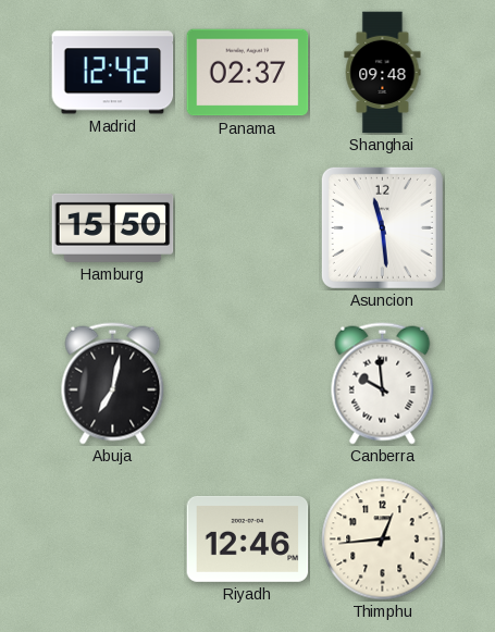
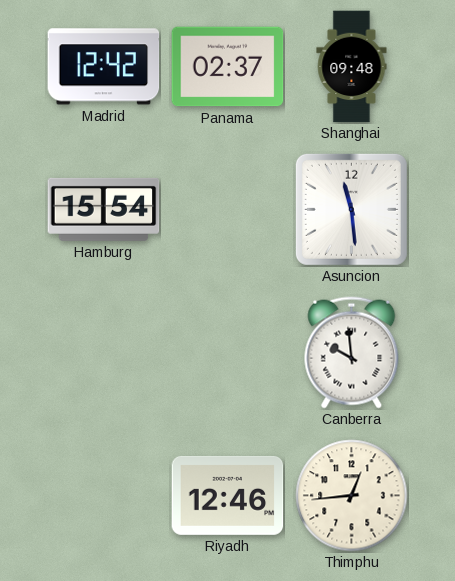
Hamburg: 15:50 -> 15:54
Abuja: 7:02 -> none
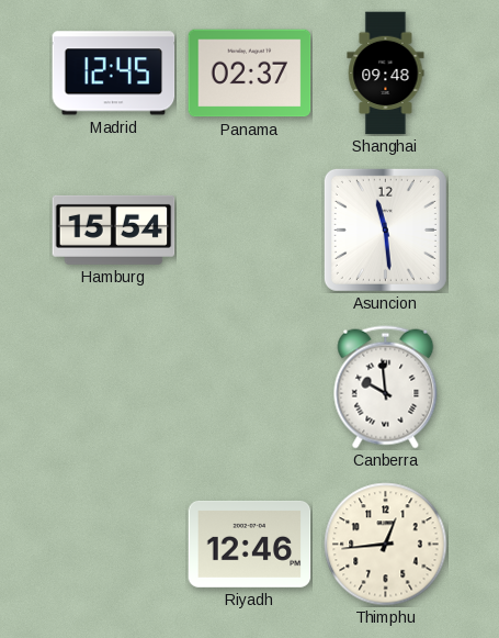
Madrid: 12:42 -> 12:45
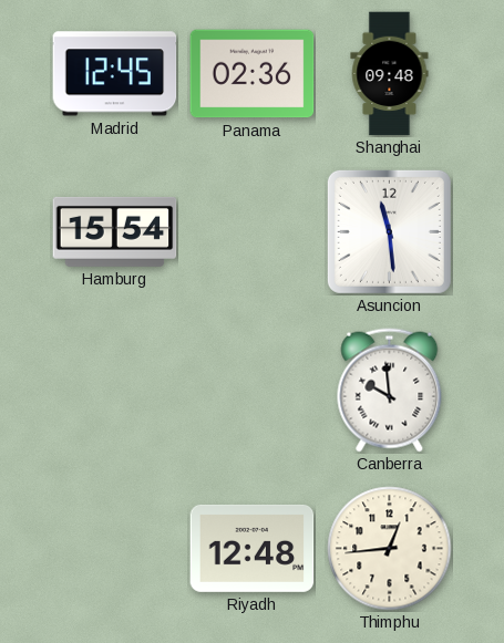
Panama: 02:37 -> 02:36
Riyadh: 12:46 -> 12:48
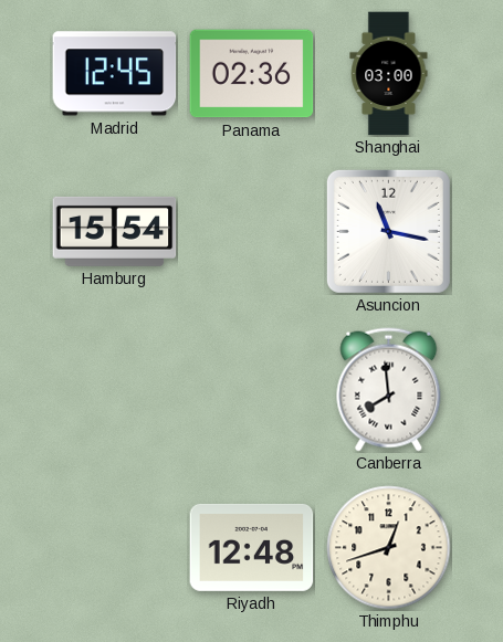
Shanghai: 09:48 -> 03:00
Asuncion: 11:29 -> 11:17
Canberra: 9:59 -> 7:59
Thimphu: 12:44 -> 12:42
